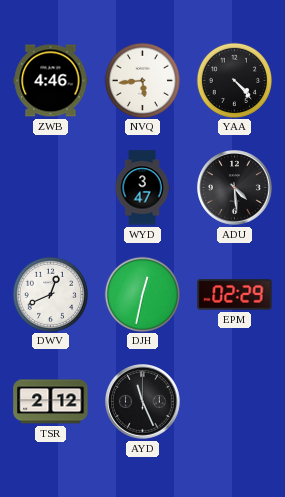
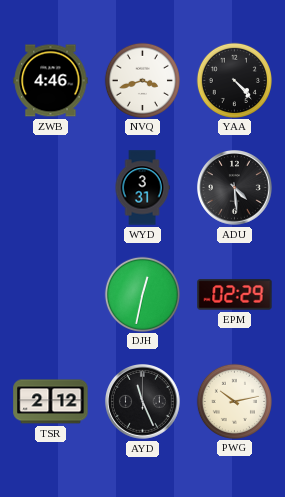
NVQ: 5:44 -> 3:42
WYD: 3:47 -> 3:31
DWV: 12:41 -> none
PWG: none -> 10:13
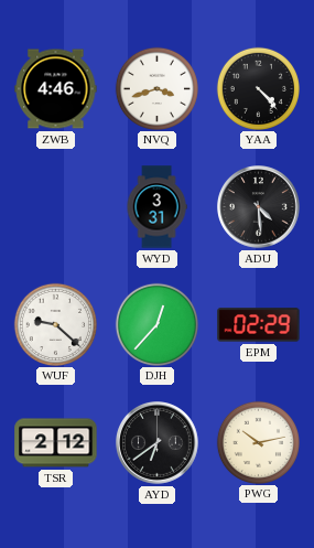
WUF: none -> 9:22
DJH: 12:32 -> 12:37
AYD: 11:26 -> 6:39
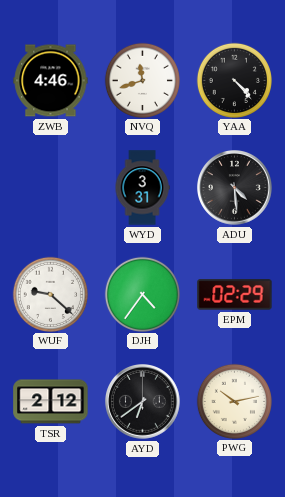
NVQ: 3:42 -> 11:42
DJH: 12:37 -> 4:36
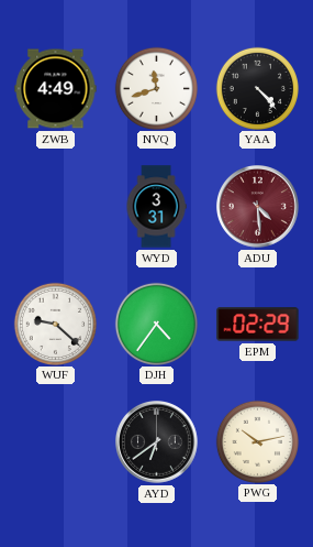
ZWB: 4:46 -> 4:49
ADU dial: black -> burgundy
TSR: 2:12 -> none
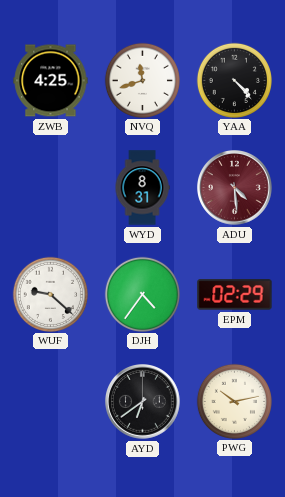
ZWB: 4:49 -> 4:25
WYD: 3:31 -> 8:31
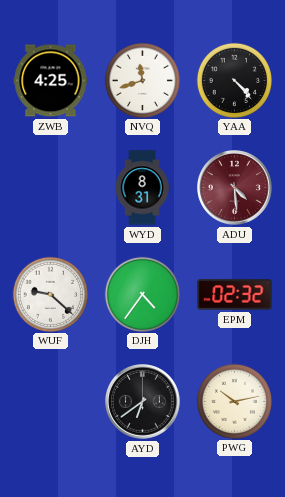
EPM: 02:29 -> 02:32
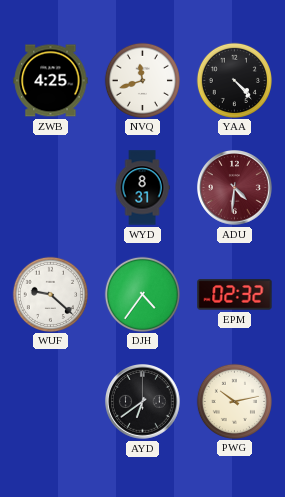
ADU: 4:29 -> 4:31
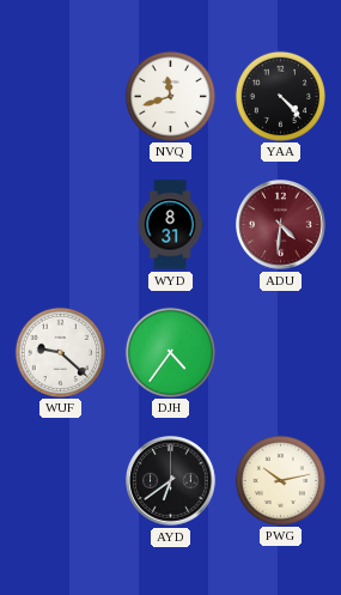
ZWB: 4:25 -> none
EPM: 02:32 -> none
